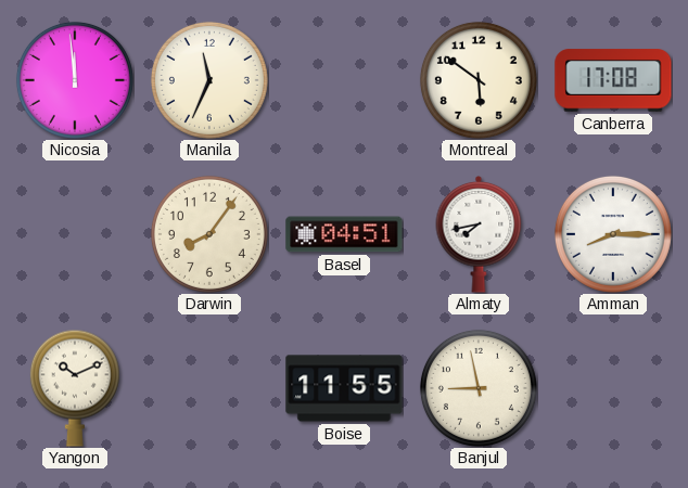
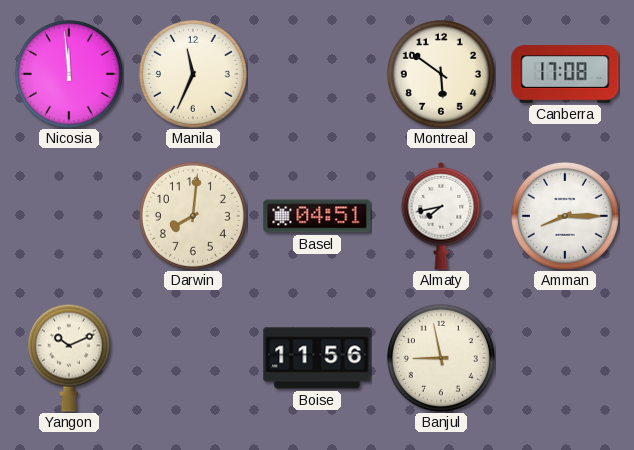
Darwin: 8:06 -> 8:01
Boise: 11:55 -> 11:56
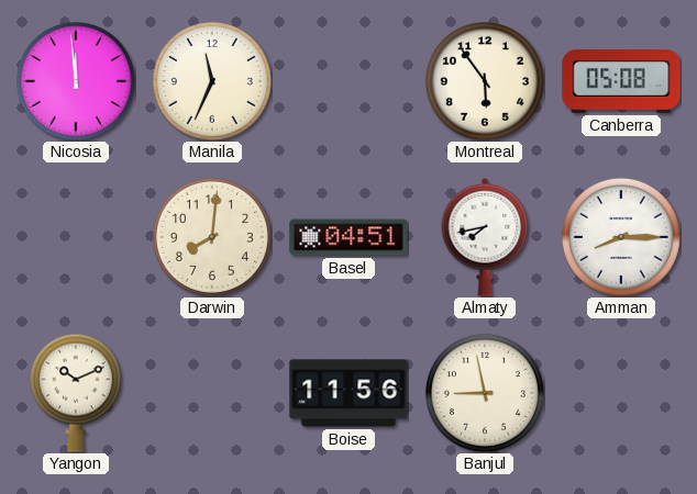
Montreal: 5:51 -> 5:54
Canberra: 17:08 -> 05:08
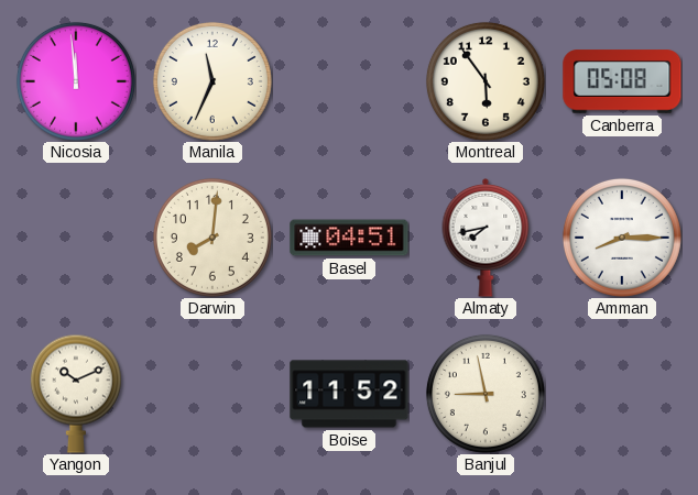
Boise: 11:56 -> 11:52
